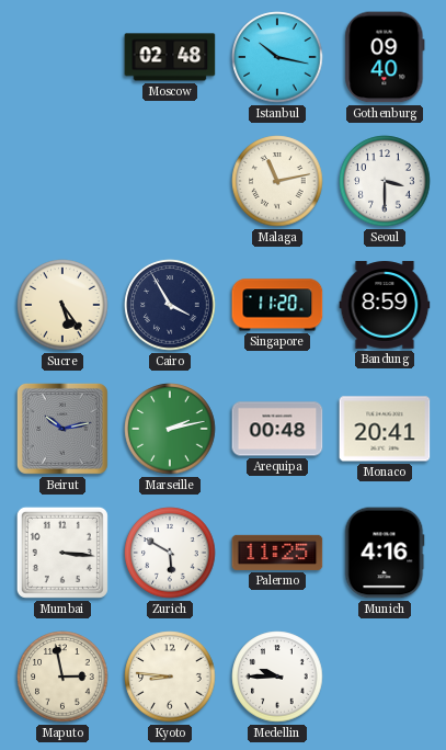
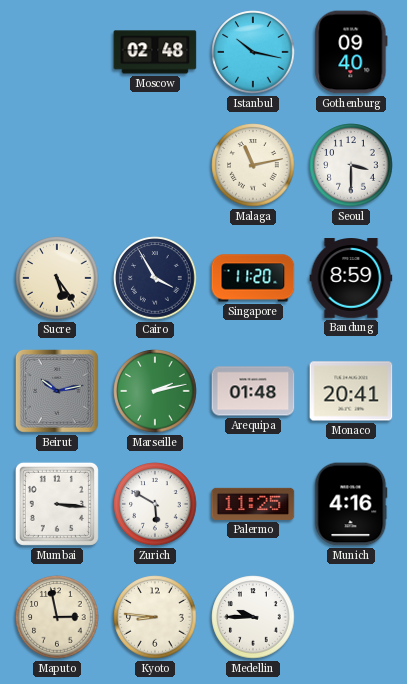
Arequipa: 00:48 -> 01:48
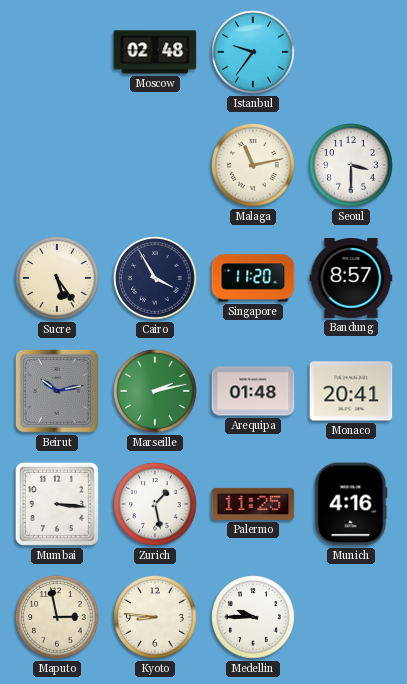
Istanbul: 10:17 -> 9:36
Gothenburg: 09:40 -> none
Bandung: 8:59 -> 8:57
Zurich: 5:50 -> 1:28
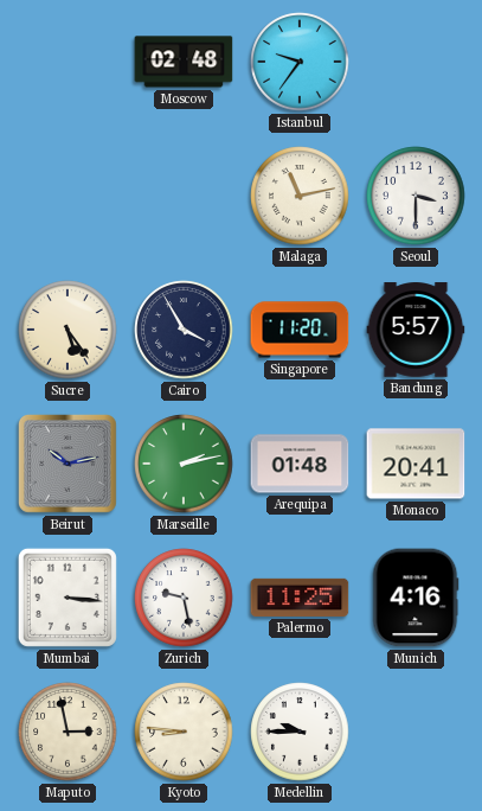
Bandung: 8:57 -> 5:57
Zurich: 1:28 -> 9:28
